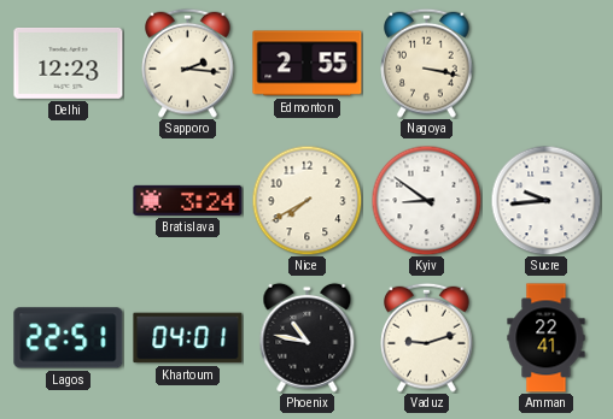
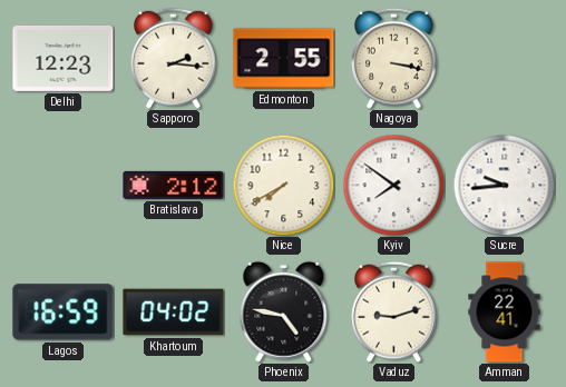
Bratislava: 3:24 -> 2:12
Kyiv: 8:51 -> 7:51
Lagos: 22:51 -> 16:59
Khartoum: 04:01 -> 04:02
Phoenix: 10:47 -> 4:47
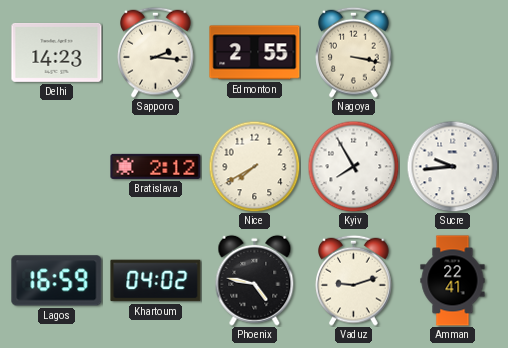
Delhi: 12:23 -> 14:23
Kyiv: 7:51 -> 7:55
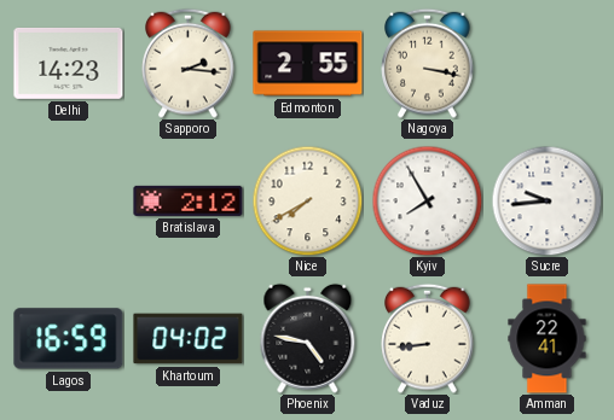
Vaduz: 9:12 -> 8:44
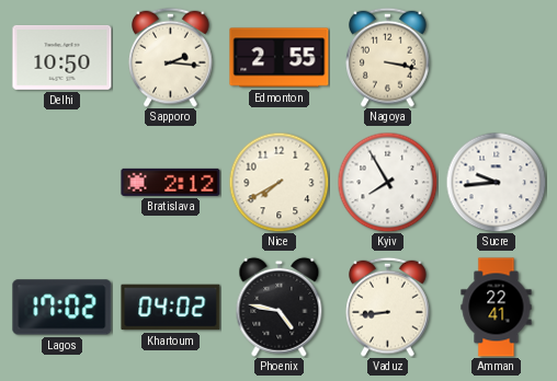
Delhi: 14:23 -> 10:50
Lagos: 16:59 -> 17:02
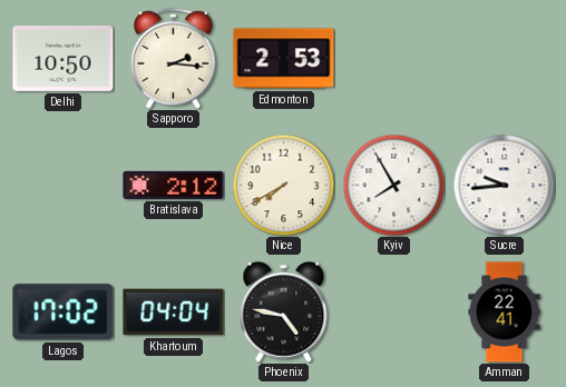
Edmonton: 2:55 -> 2:53
Nagoya: 3:17 -> none
Khartoum: 04:02 -> 04:04
Vaduz: 8:44 -> none
